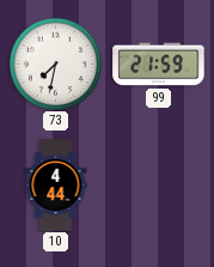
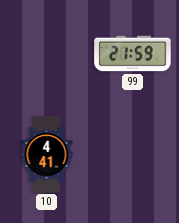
73: 7:32 -> none
10: 4:44 -> 4:41
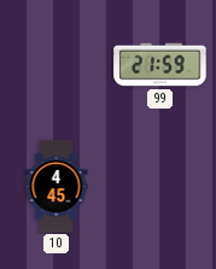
10: 4:41 -> 4:45
